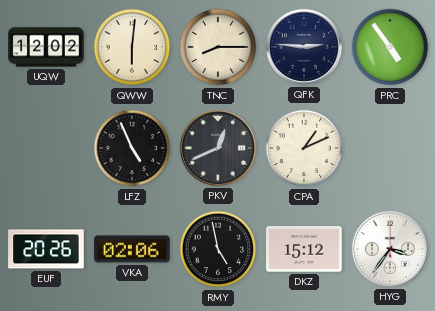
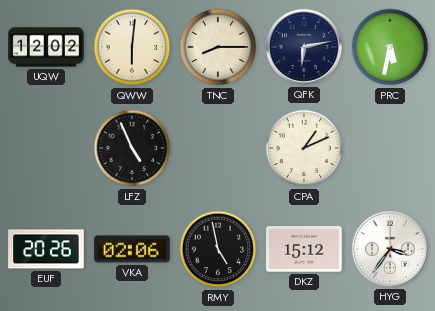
QFK: 2:46 -> 6:13
PRC: 4:54 -> 5:32
PKV: 12:41 -> none
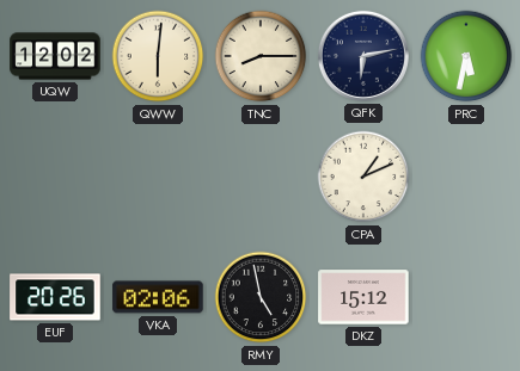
LFZ: 4:56 -> none
HYG: 3:36 -> none
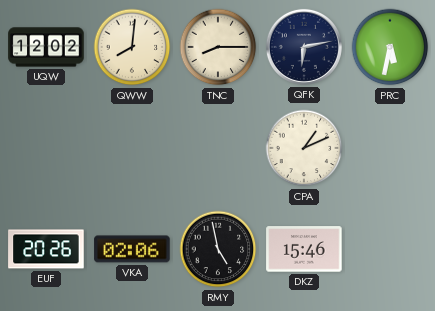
QWW: 6:01 -> 8:01
DKZ: 15:12 -> 15:46
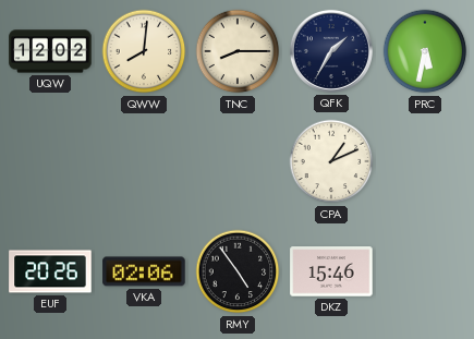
QFK: 6:13 -> 1:35
RMY: 4:58 -> 4:54
